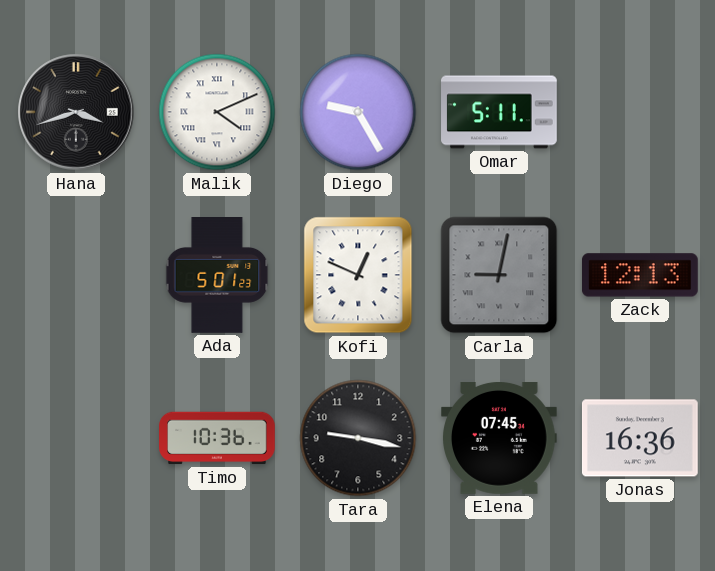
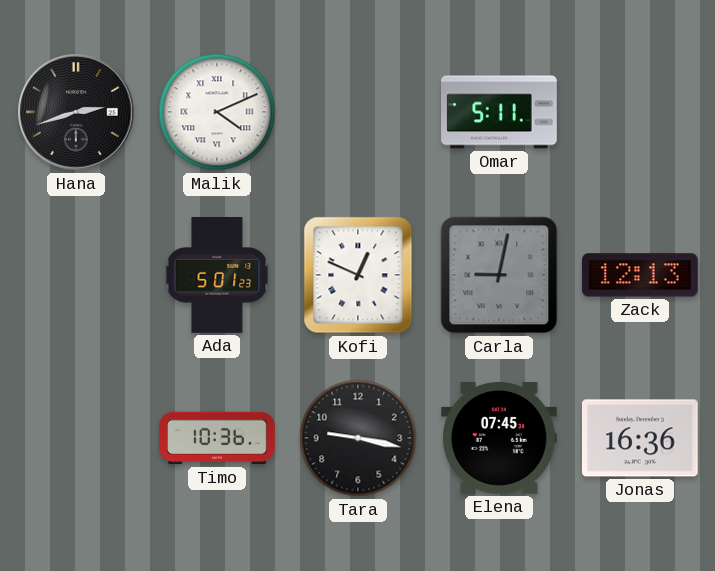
Hana: 3:42 -> 2:42
Diego: 9:25 -> none
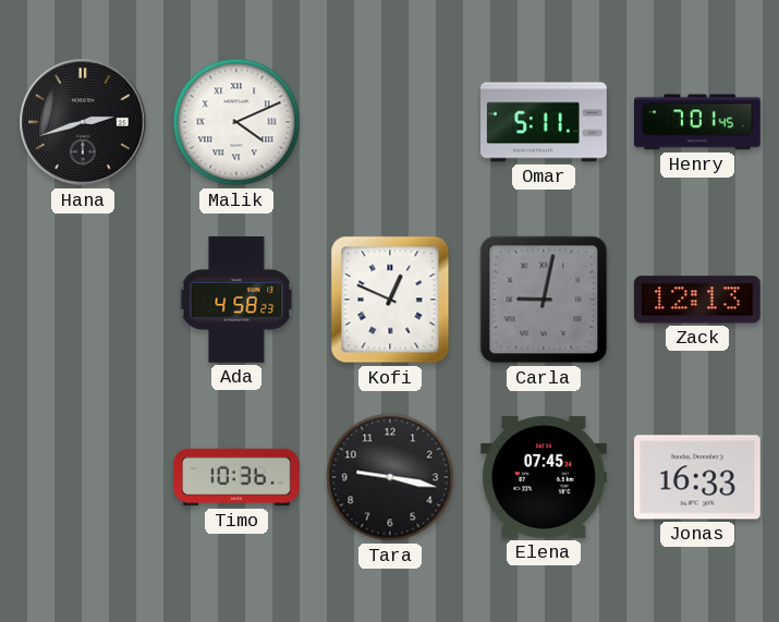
Henry: none -> 7:01
Ada: 5:01 -> 4:58
Jonas: 16:36 -> 16:33
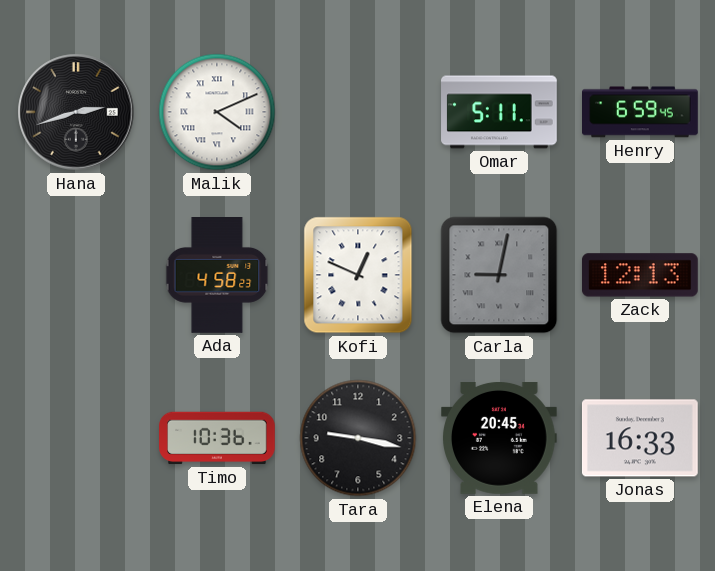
Henry: 7:01 -> 6:59
Elena: 07:45 -> 20:45
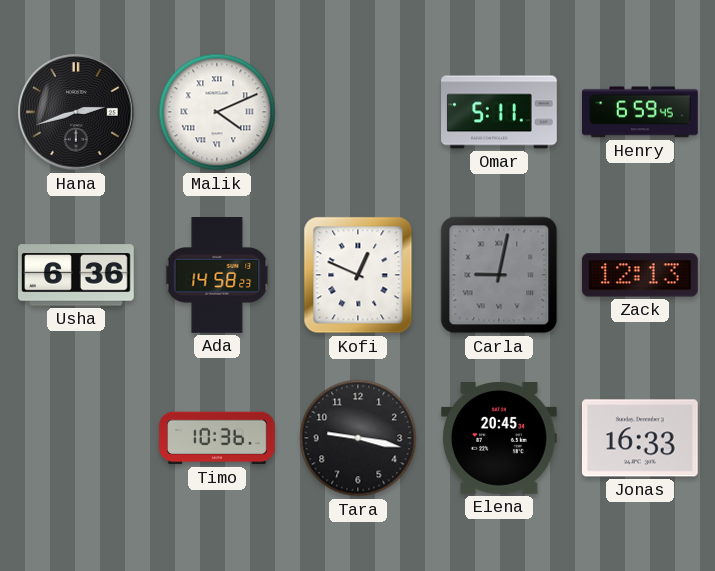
Usha: none -> 6:36
Ada: 4:58 -> 14:58
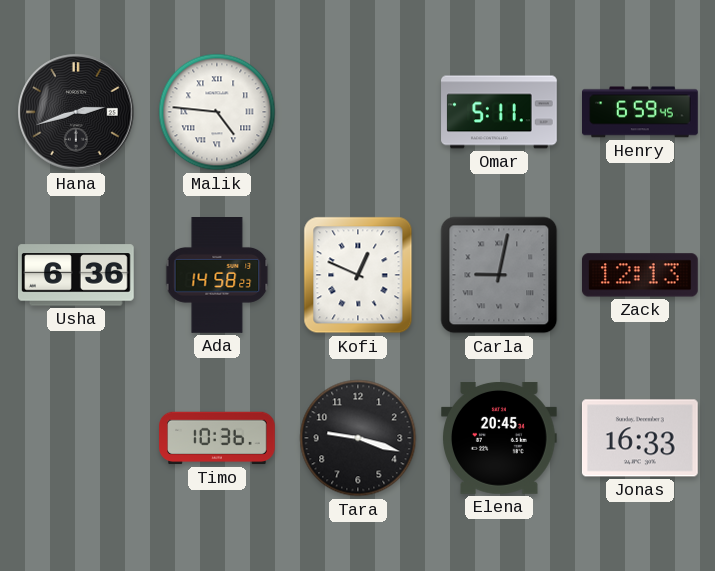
Malik: 4:11 -> 4:46
Tara: 9:17 -> 9:18
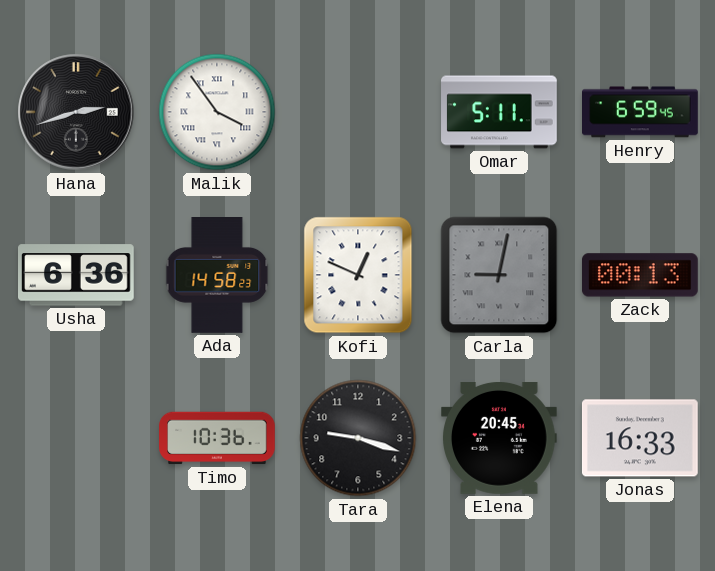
Malik: 4:46 -> 3:54
Zack: 12:13 -> 00:13
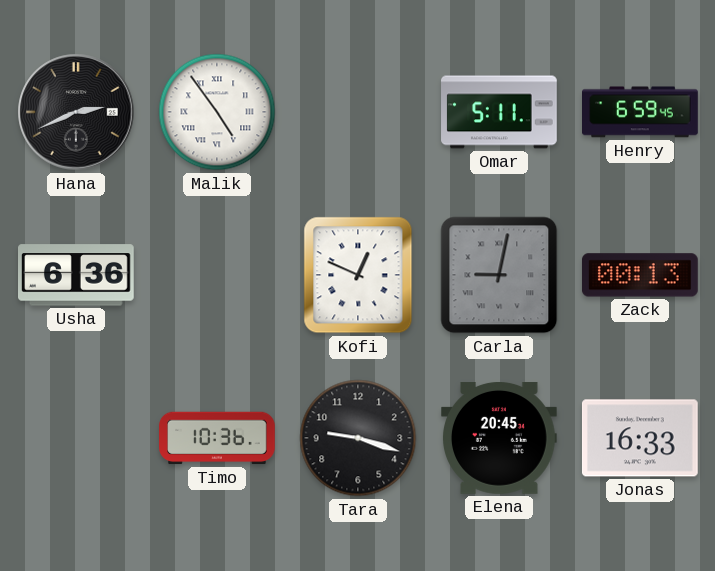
Hana: 2:42 -> 2:41
Malik: 3:54 -> 4:54
Ada: 14:58 -> none
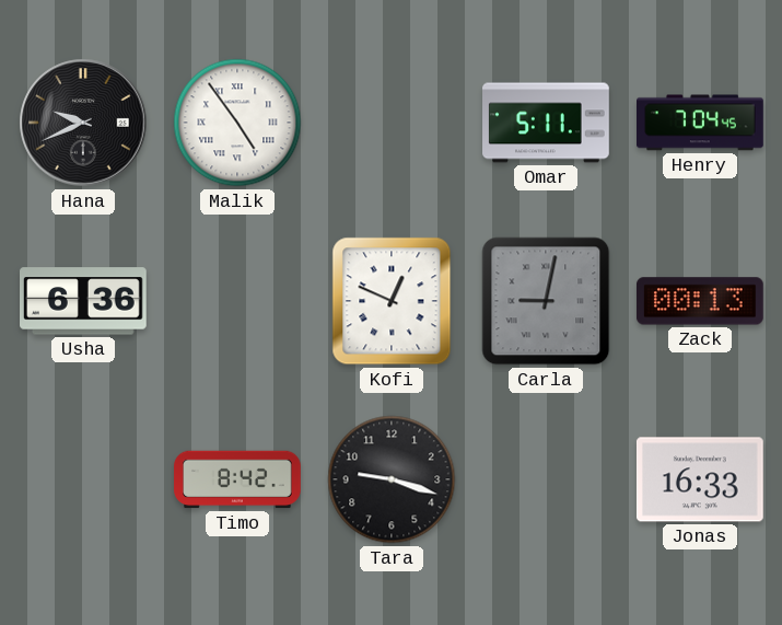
Hana: 2:41 -> 9:41
Henry: 6:59 -> 7:04
Timo: 10:36 -> 8:42
Elena: 20:45 -> none
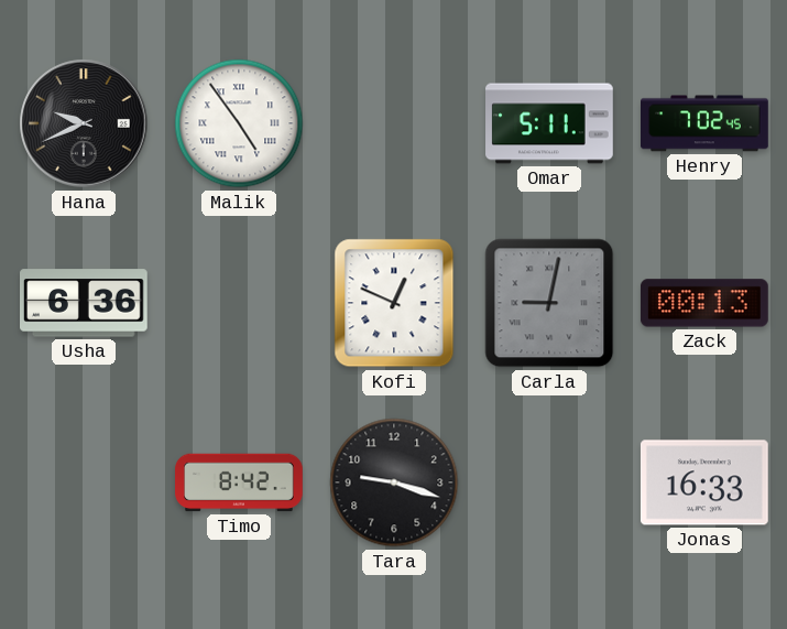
Henry: 7:04 -> 7:02
